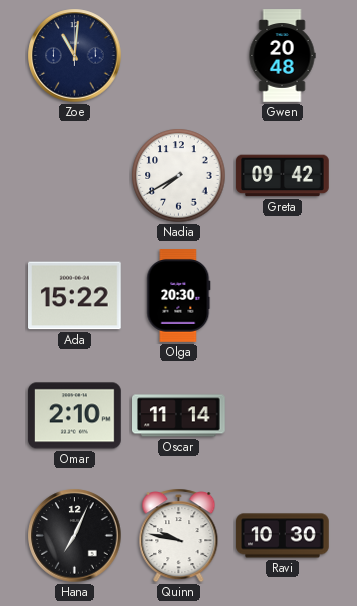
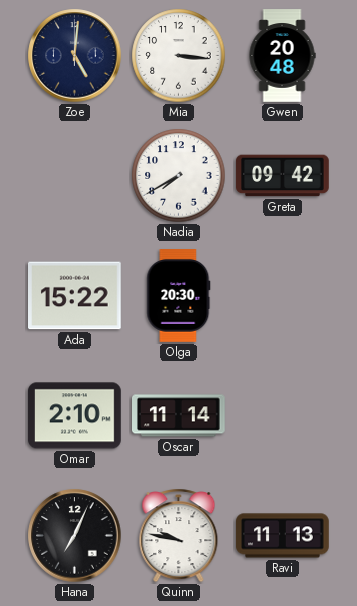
Zoe: 11:01 -> 5:01
Mia: none -> 3:16
Ravi: 10:30 -> 11:13
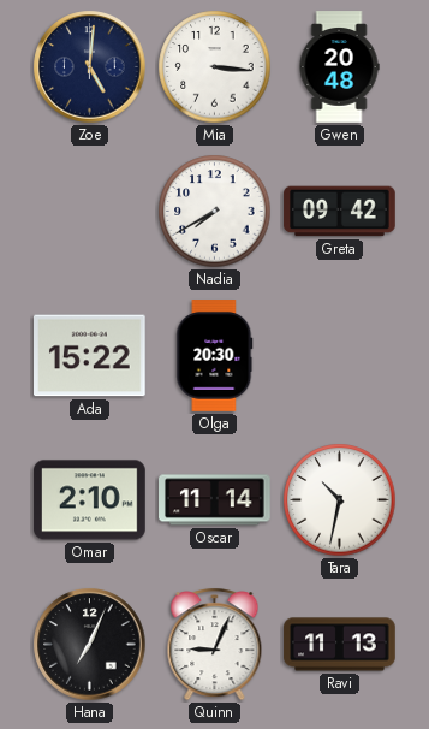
Tara: none -> 10:32
Quinn: 9:47 -> 9:04
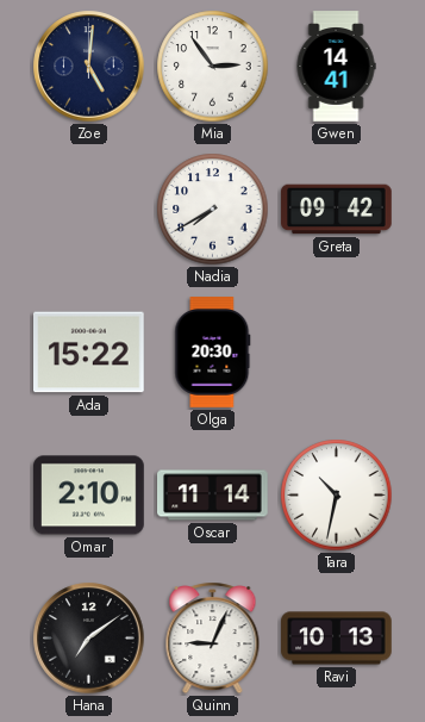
Mia: 3:16 -> 2:54
Gwen: 20:48 -> 14:41
Hana: 7:04 -> 7:09
Ravi: 11:13 -> 10:13
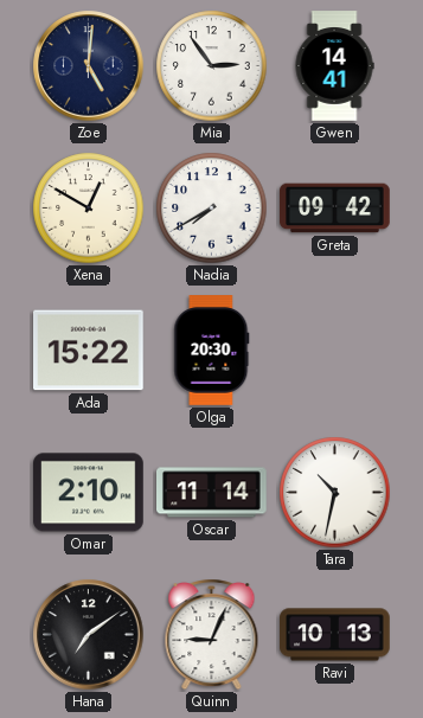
Xena: none -> 12:50
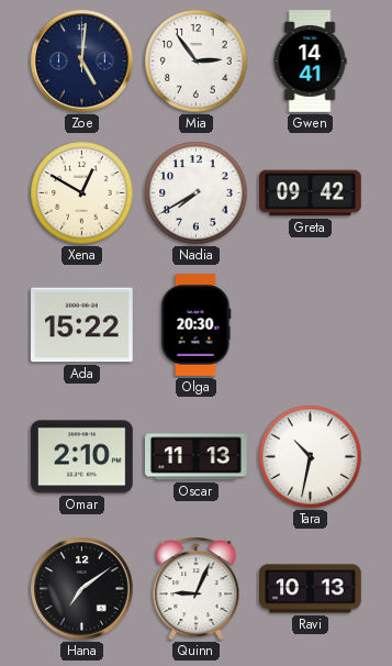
Oscar: 11:14 -> 11:13
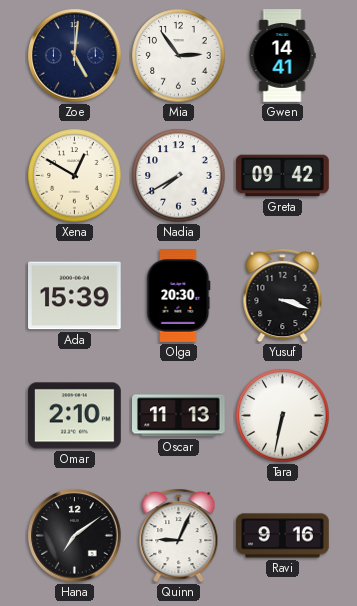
Ada: 15:22 -> 15:39
Yusuf: none -> 3:18
Tara: 10:32 -> 6:32
Ravi: 10:13 -> 9:16
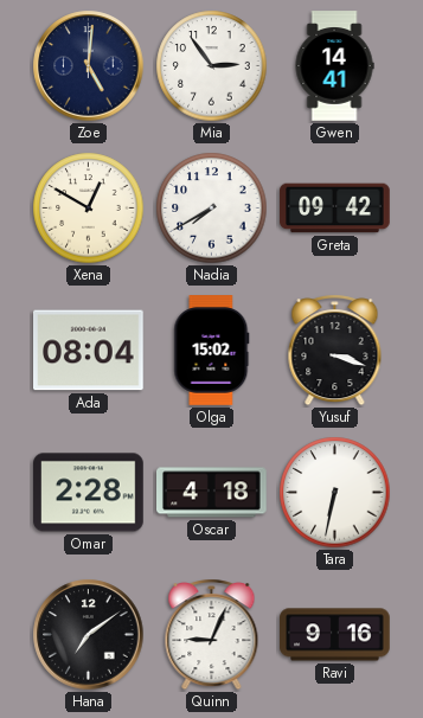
Ada: 15:39 -> 08:04
Olga: 20:30 -> 15:02
Omar: 2:10 -> 2:28
Oscar: 11:13 -> 4:18
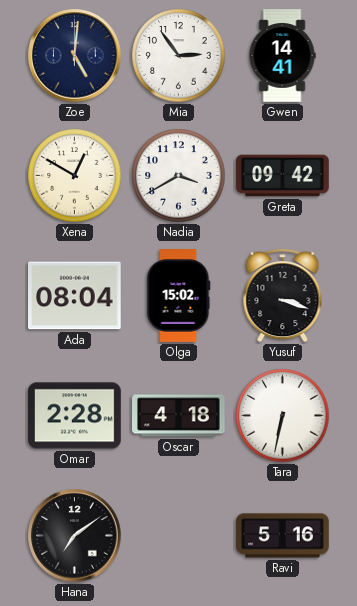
Nadia: 7:40 -> 3:40
Quinn: 9:04 -> none
Ravi: 9:16 -> 5:16
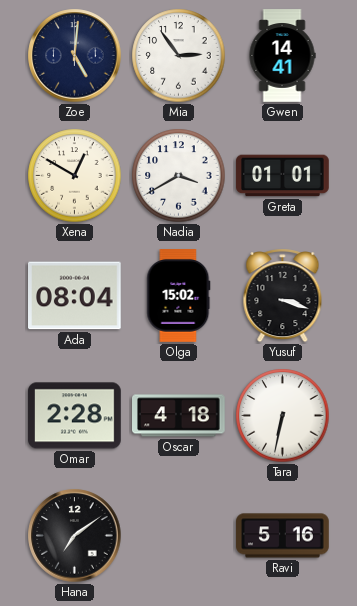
Greta: 09:42 -> 01:01
